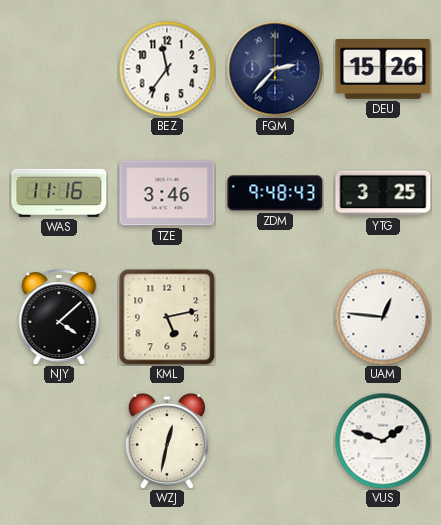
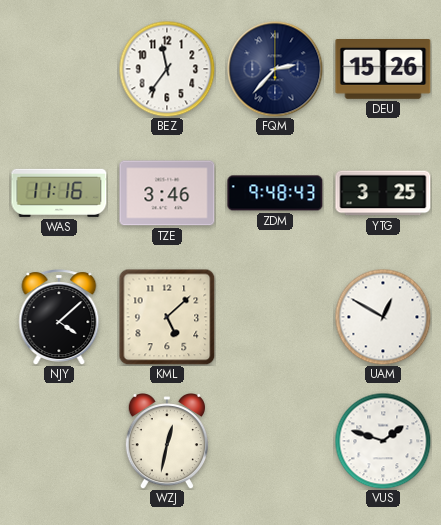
KML: 5:13 -> 5:08
UAM: 12:46 -> 12:50
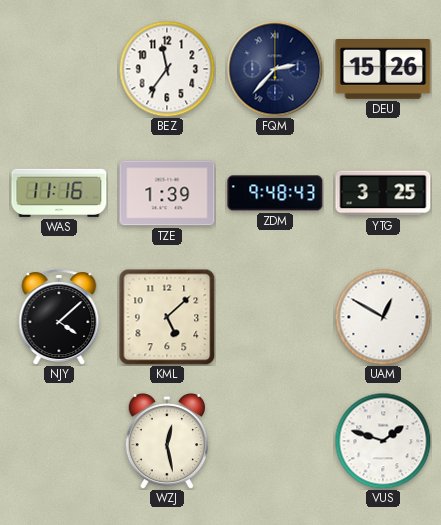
TZE: 3:46 -> 1:39
WZJ: 12:32 -> 12:28
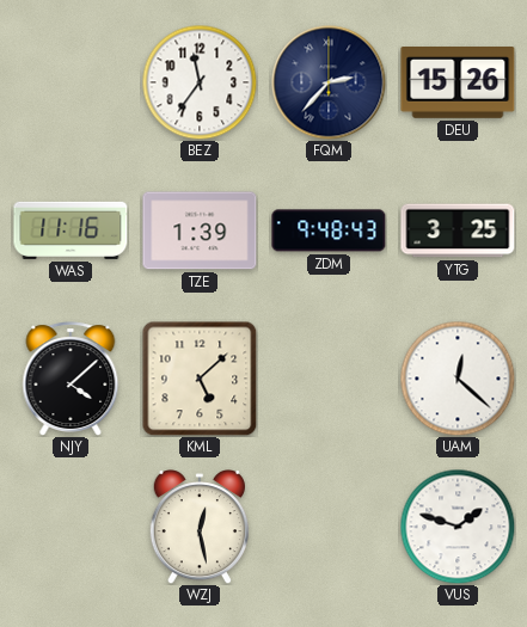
UAM: 12:50 -> 12:22
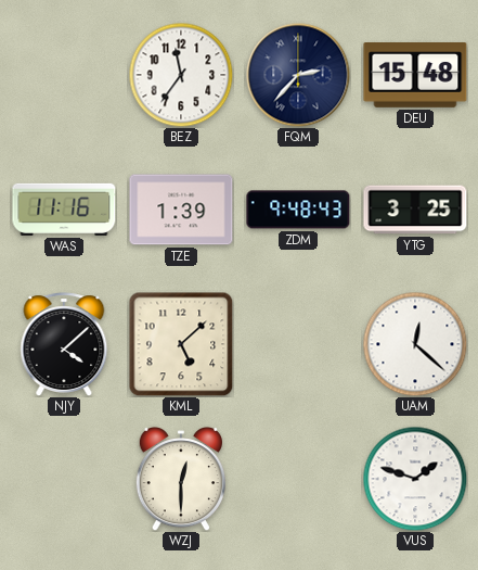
DEU: 15:26 -> 15:48
WZJ: 12:28 -> 12:30
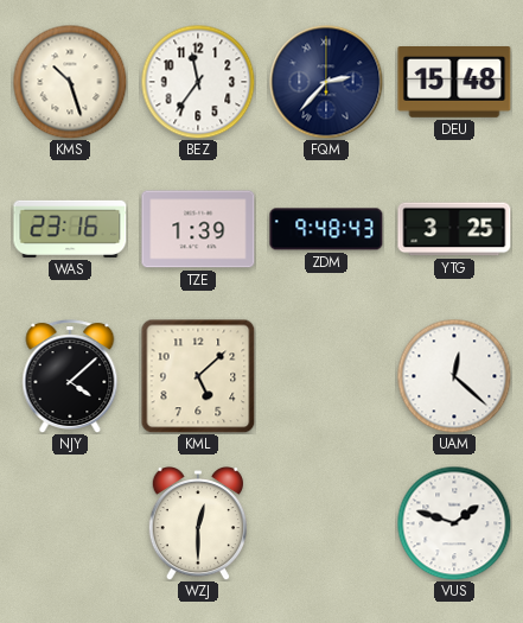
KMS: none -> 10:27
WAS: 11:16 -> 23:16
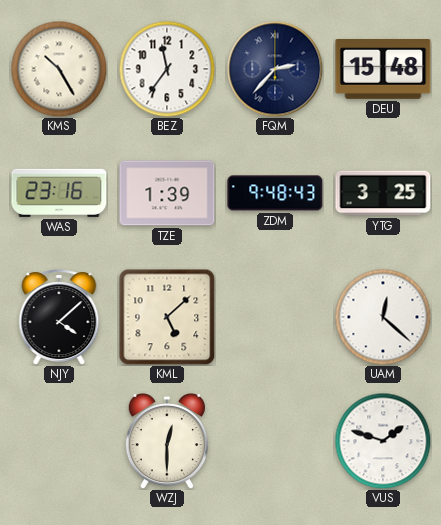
KMS: 10:27 -> 10:25
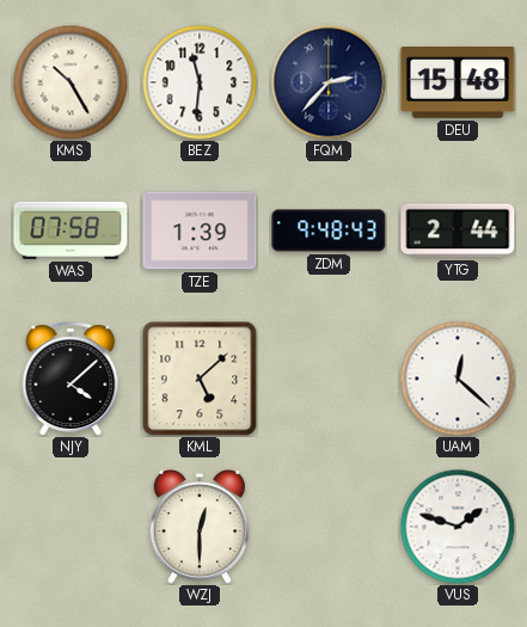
BEZ: 11:36 -> 11:31
WAS: 23:16 -> 07:58
YTG: 3:25 -> 2:44
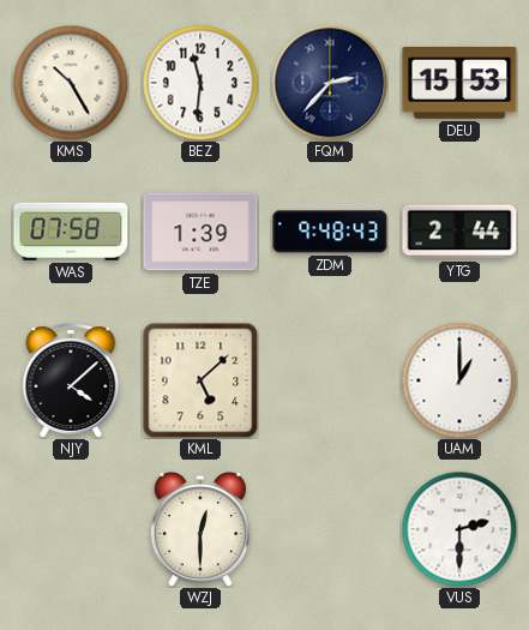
DEU: 15:48 -> 15:53
UAM: 12:22 -> 1:00
VUS: 1:48 -> 2:30
